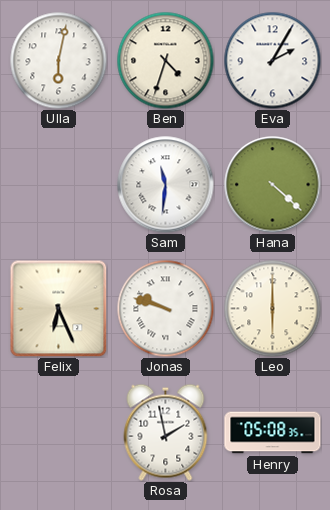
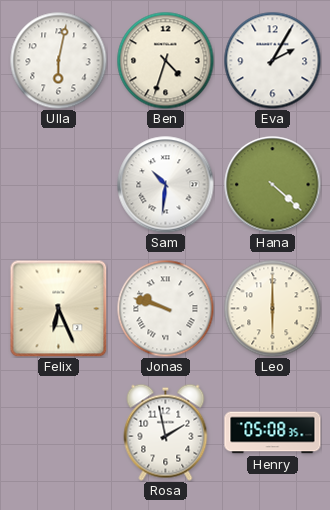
Sam: 11:31 -> 10:31
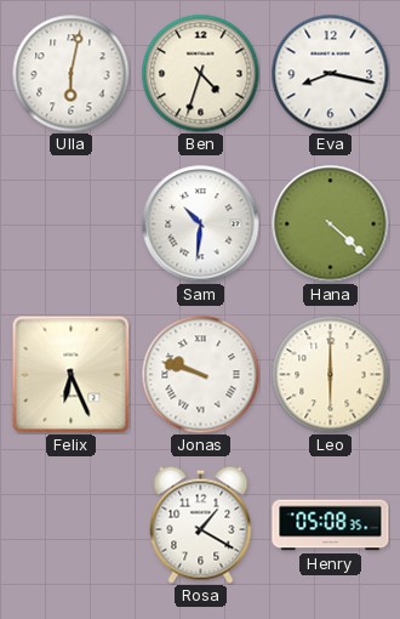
Eva: 2:05 -> 8:17
Rosa: 1:58 -> 1:20
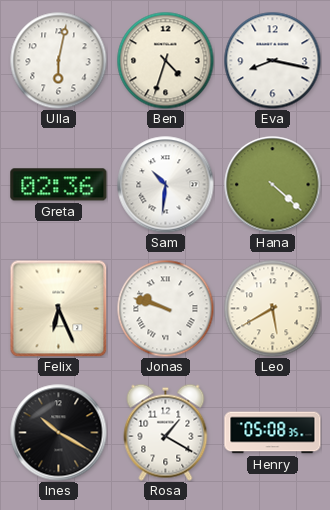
Greta: none -> 02:36
Leo: 6:00 -> 5:40
Ines: none -> 10:20
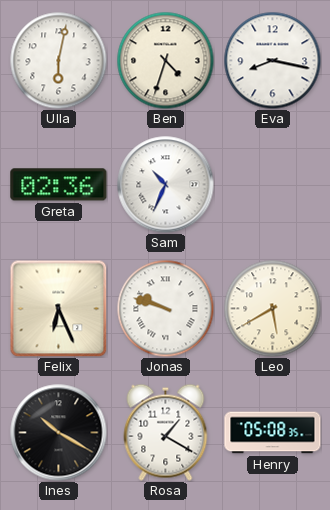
Sam: 10:31 -> 10:34
Hana: 4:22 -> none
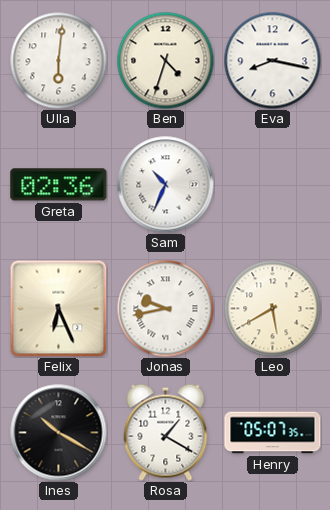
Ulla: 6:02 -> 6:01
Jonas: 9:48 -> 9:43
Henry: 05:08 -> 05:07
